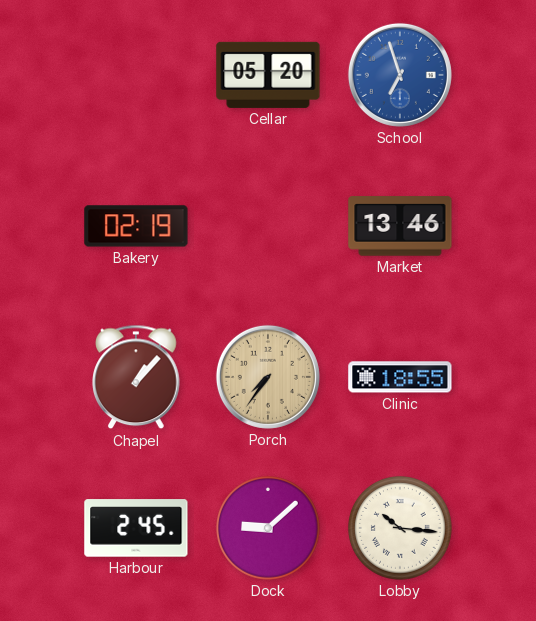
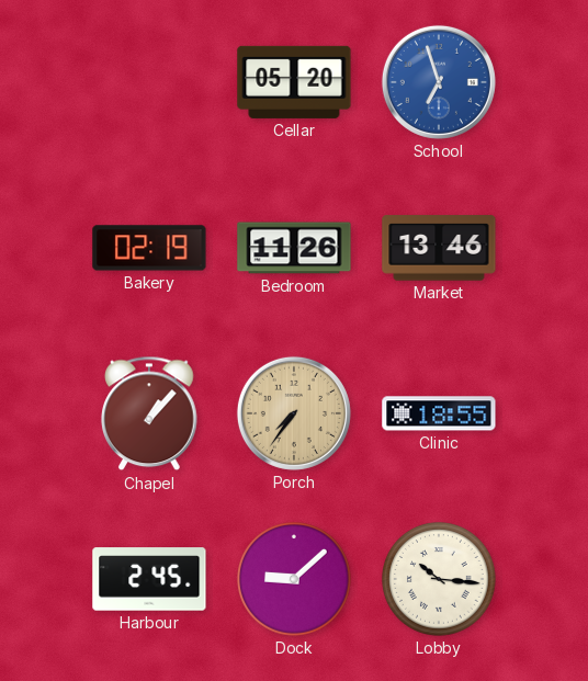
Bedroom: none -> 11:26
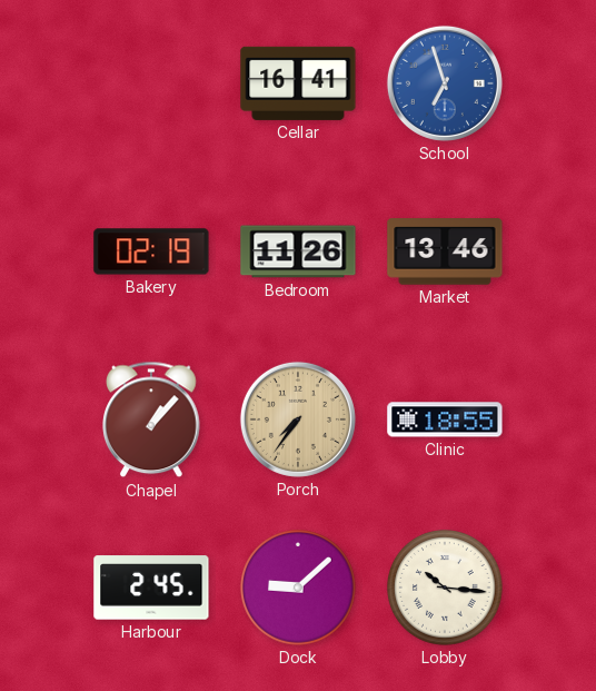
Cellar: 05:20 -> 16:41
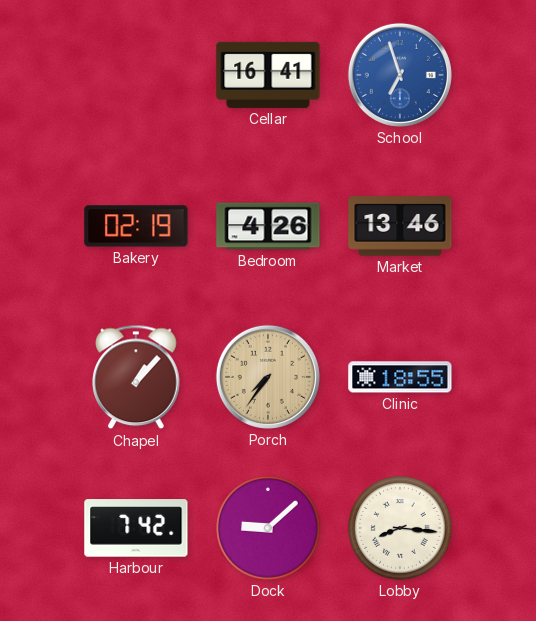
Bedroom: 11:26 -> 4:26
Harbour: 2:45 -> 7:42
Lobby: 10:16 -> 8:16
